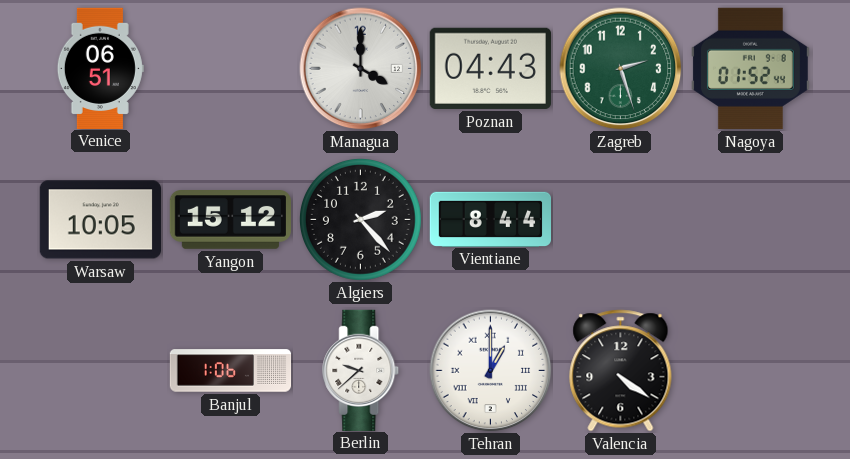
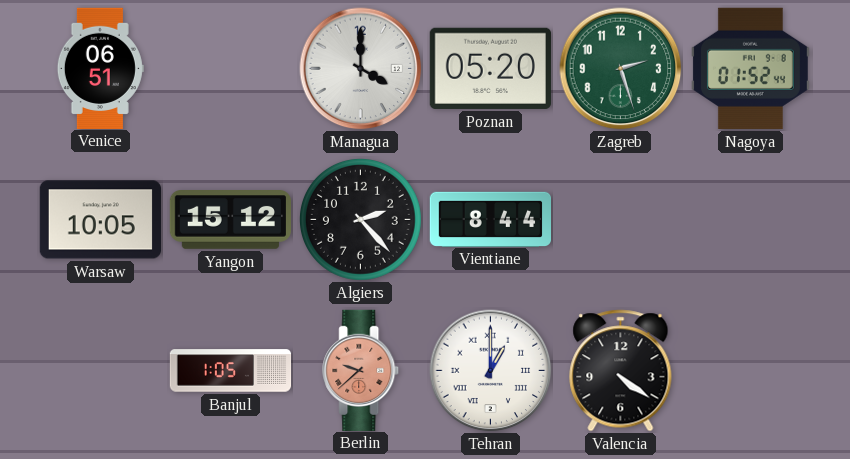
Poznan: 04:43 -> 05:20
Banjul: 1:06 -> 1:05
Berlin dial: white -> salmon
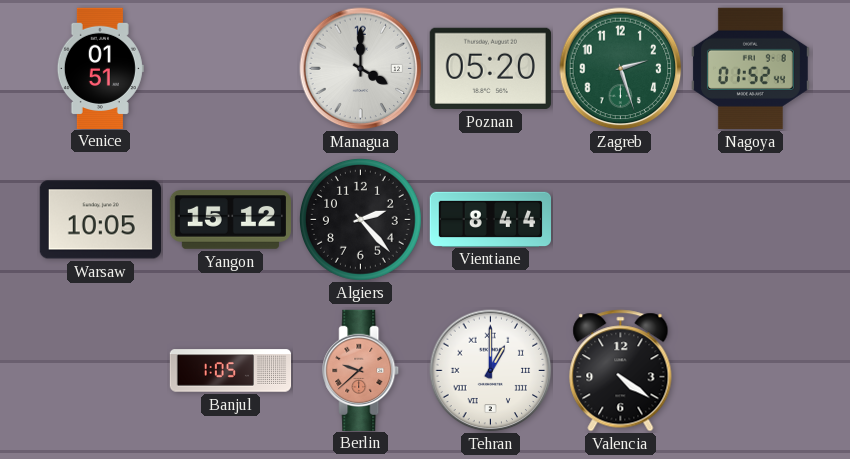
Venice: 06:51 -> 01:51
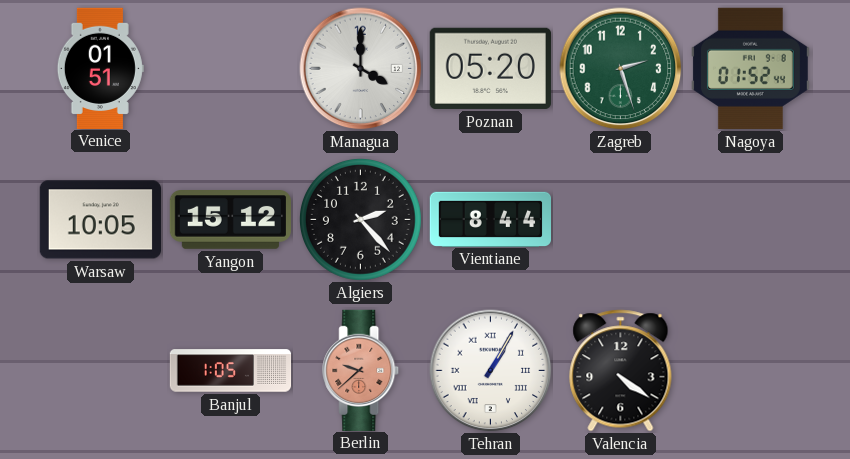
Tehran: 1:00 -> 1:05
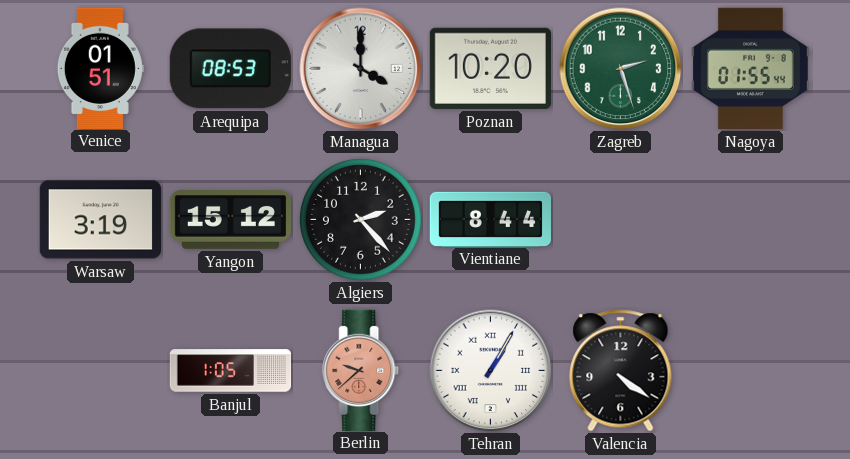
Arequipa: none -> 08:53
Poznan: 05:20 -> 10:20
Nagoya: 01:52 -> 01:55
Warsaw: 10:05 -> 3:19
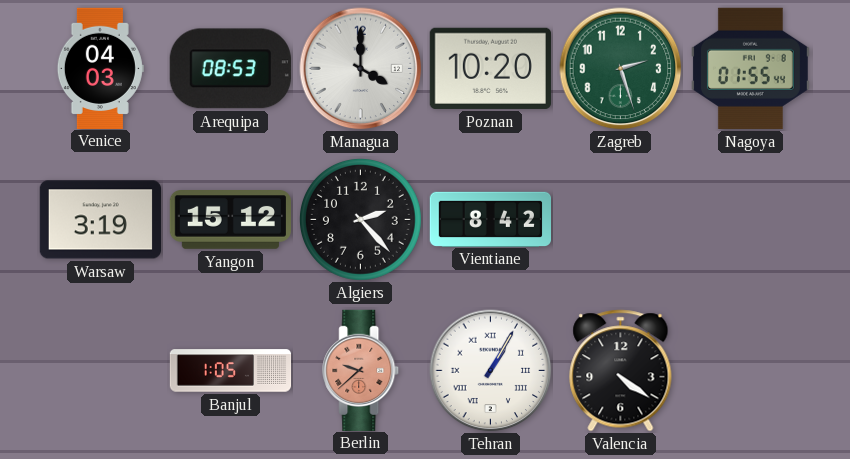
Venice: 01:51 -> 04:03
Vientiane: 8:44 -> 8:42
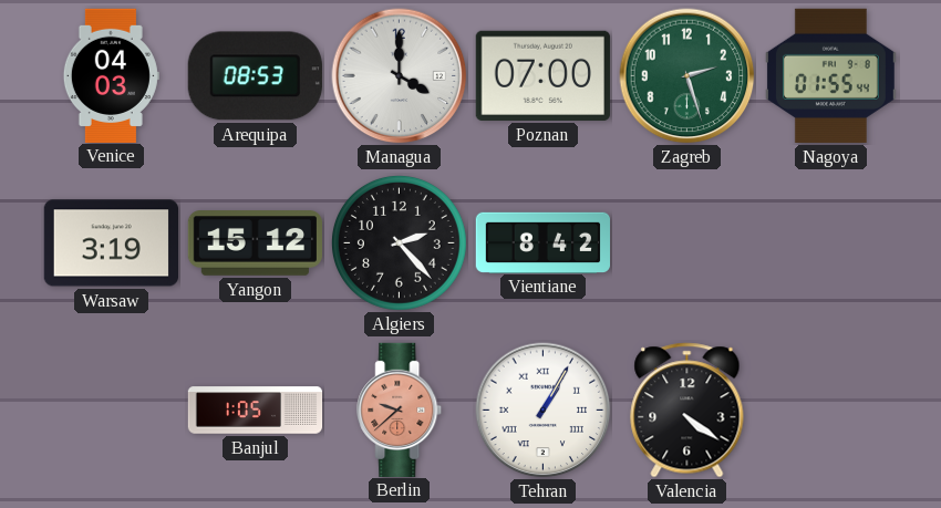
Poznan: 10:20 -> 07:00
